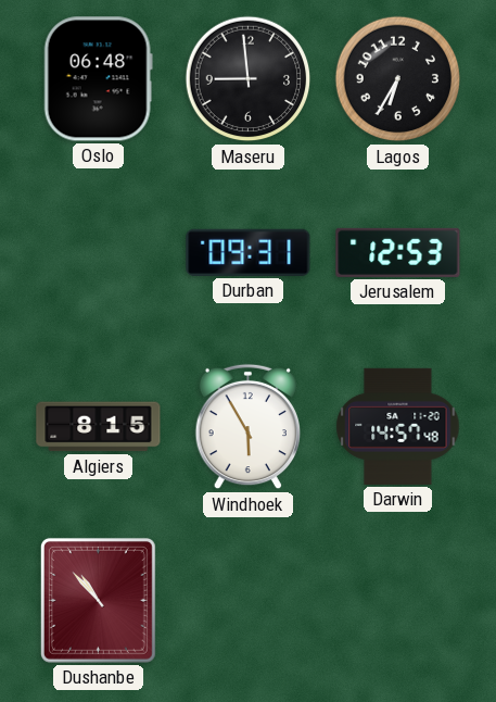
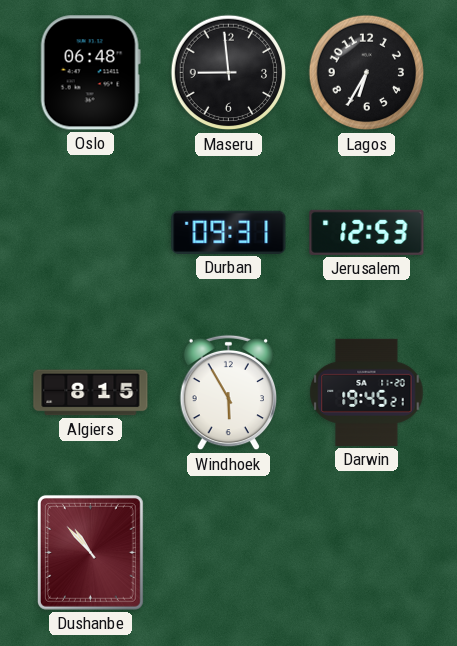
Darwin: 14:57 -> 19:45
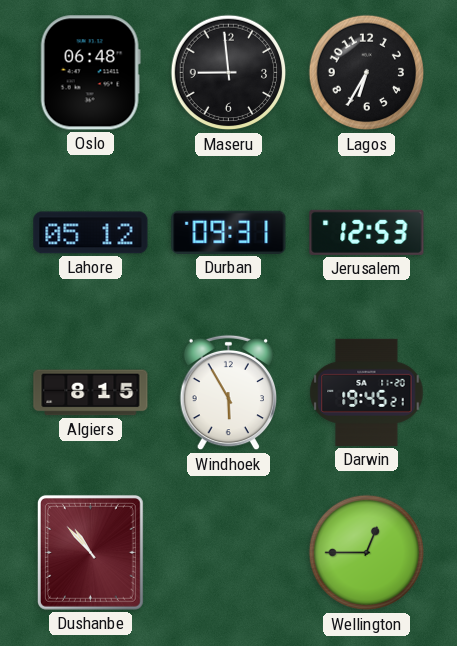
Lahore: none -> 05:12
Wellington: none -> 12:45
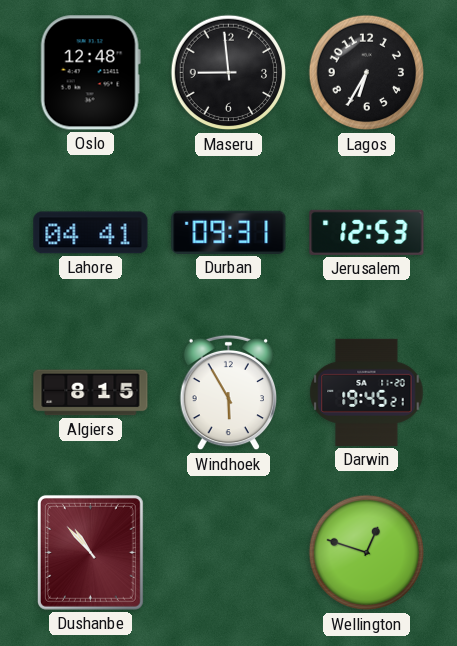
Oslo: 06:48 -> 12:48
Lahore: 05:12 -> 04:41
Wellington: 12:45 -> 12:48
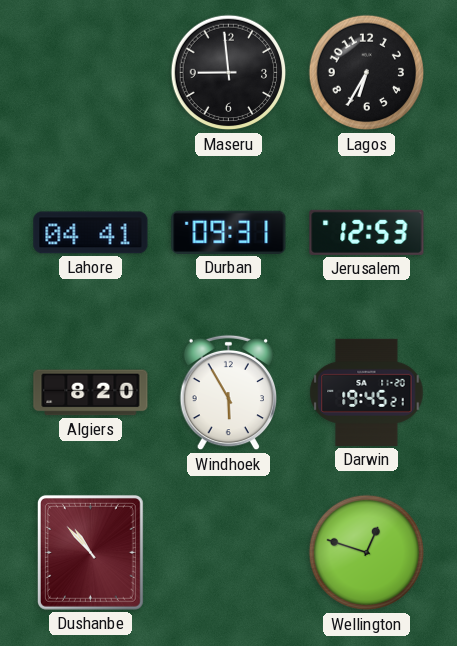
Oslo: 12:48 -> none
Algiers: 8:15 -> 8:20
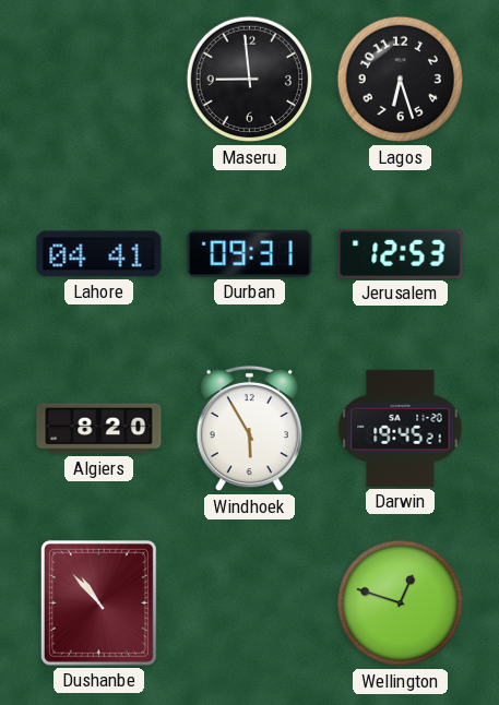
Lagos: 6:35 -> 6:27
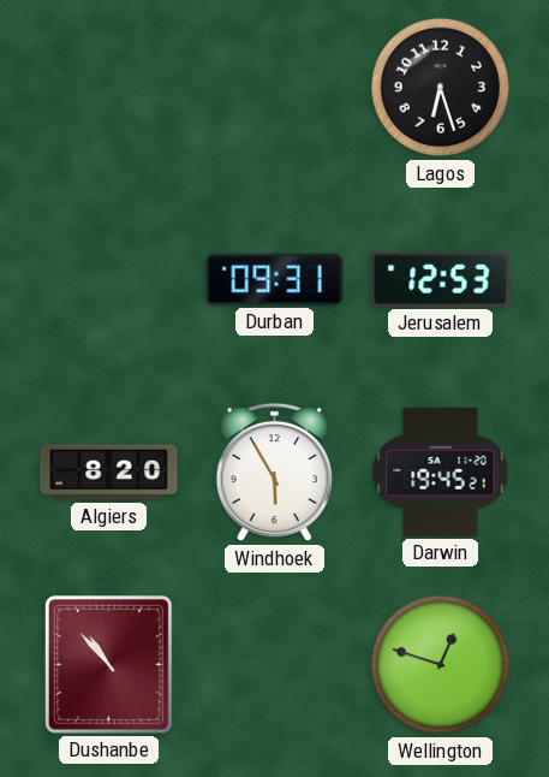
Maseru: 8:59 -> none
Lahore: 04:41 -> none
